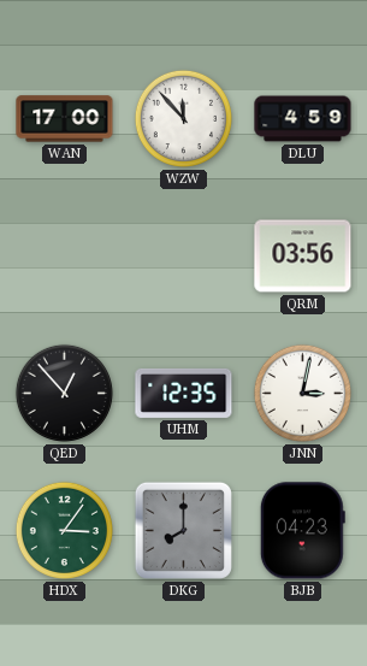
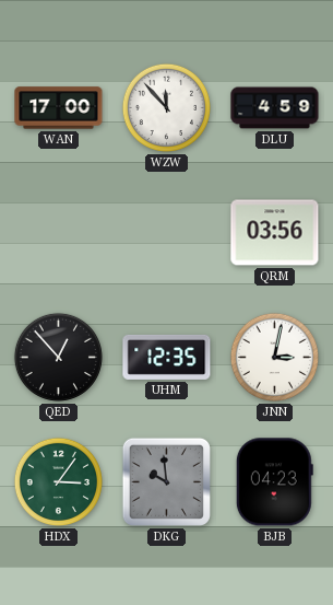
DKG: 8:00 -> 9:59
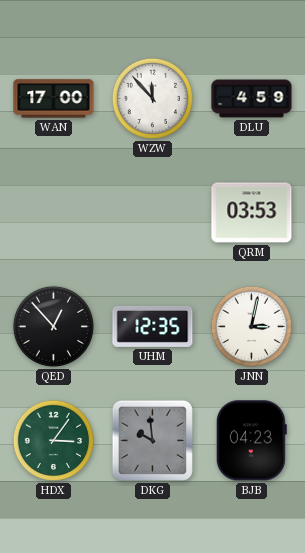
QRM: 03:56 -> 03:53
